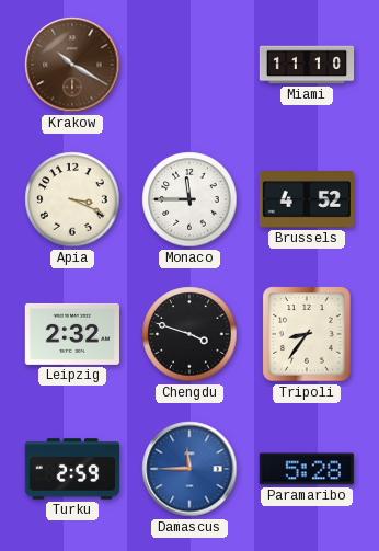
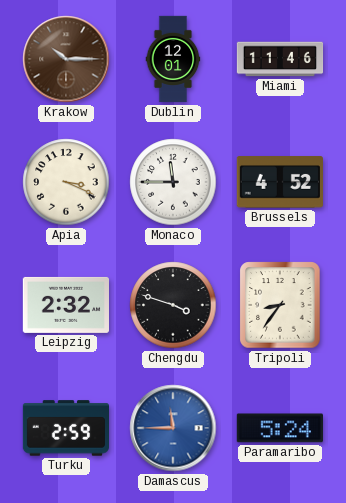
Krakow: 10:20 -> 10:15
Dublin: none -> 12:01
Miami: 11:10 -> 11:46
Paramaribo: 5:28 -> 5:24
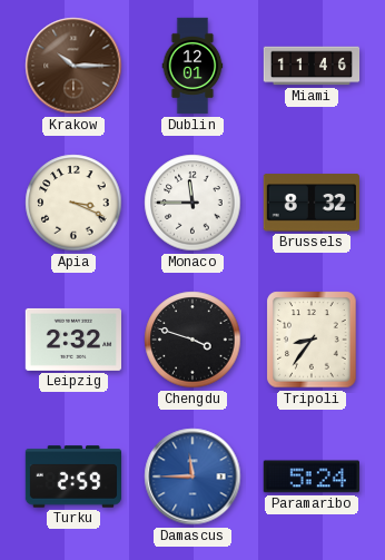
Brussels: 4:52 -> 8:32
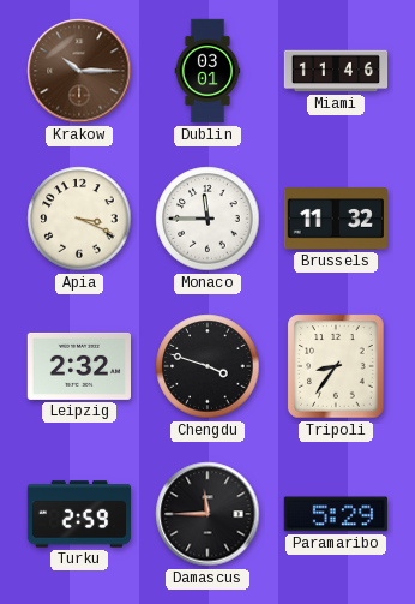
Dublin: 12:01 -> 03:01
Brussels: 8:32 -> 11:32
Damascus dial: blue -> black
Paramaribo: 5:24 -> 5:29
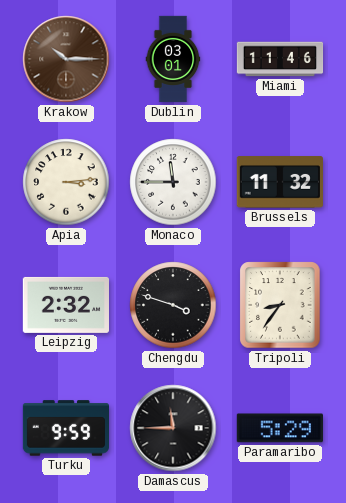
Apia: 3:19 -> 3:14
Turku: 2:59 -> 9:59
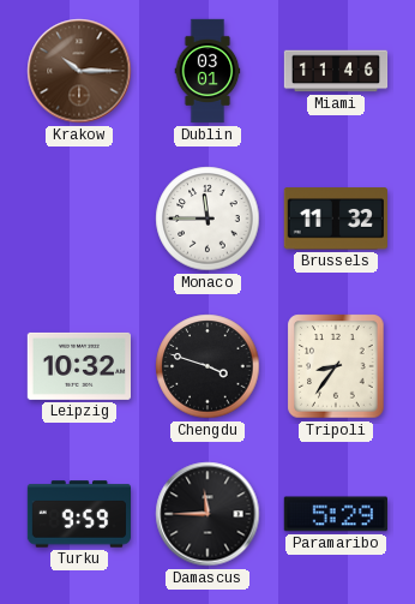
Apia: 3:14 -> none
Leipzig: 2:32 -> 10:32
